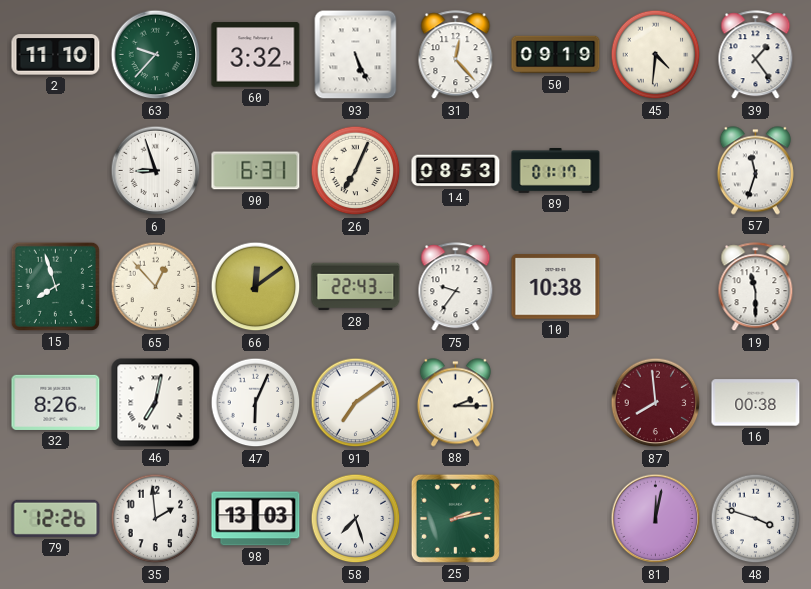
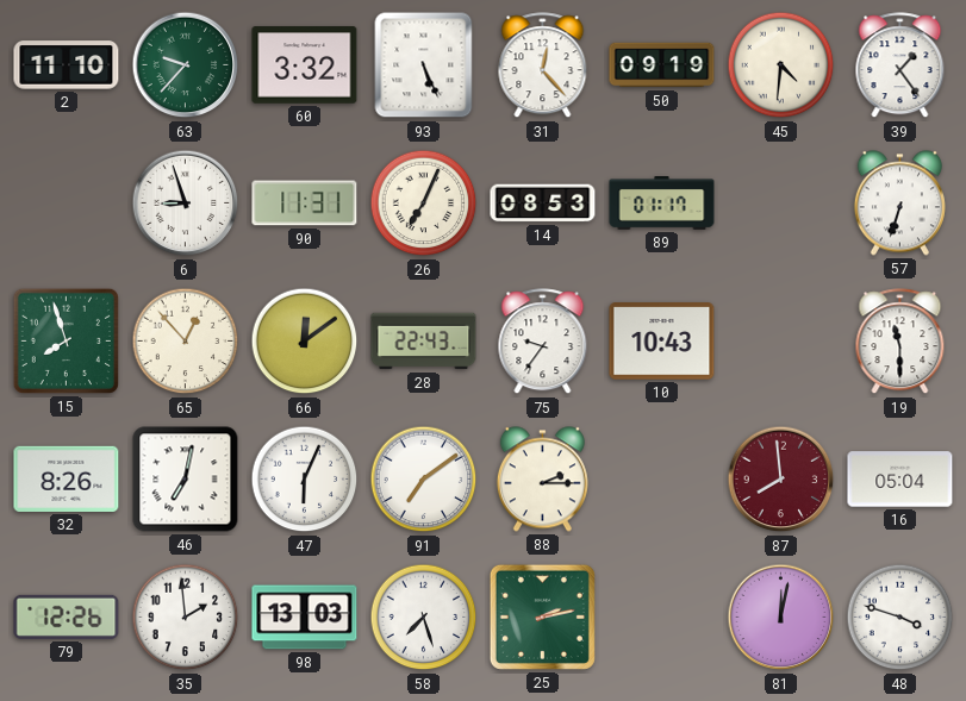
90: 6:31 -> 11:31
57: 11:33 -> 6:33
10: 10:38 -> 10:43
16: 00:38 -> 05:04
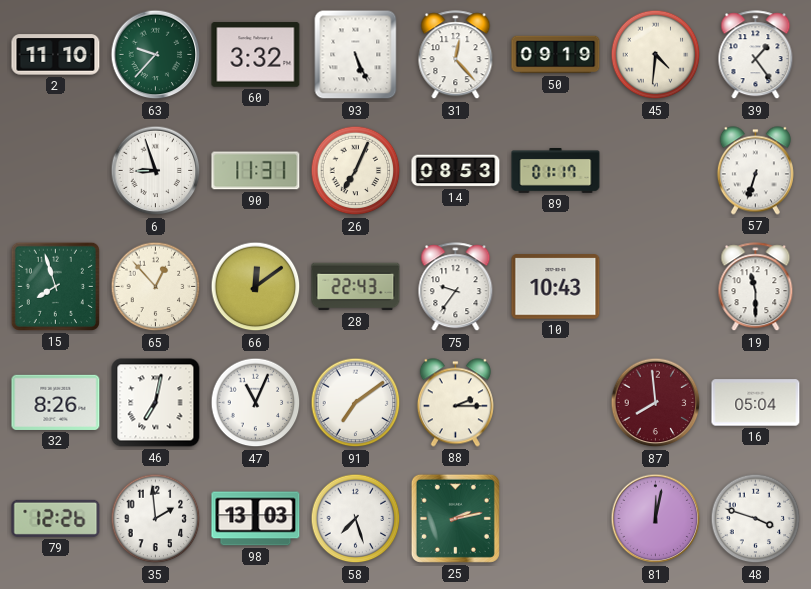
47: 6:04 -> 11:04
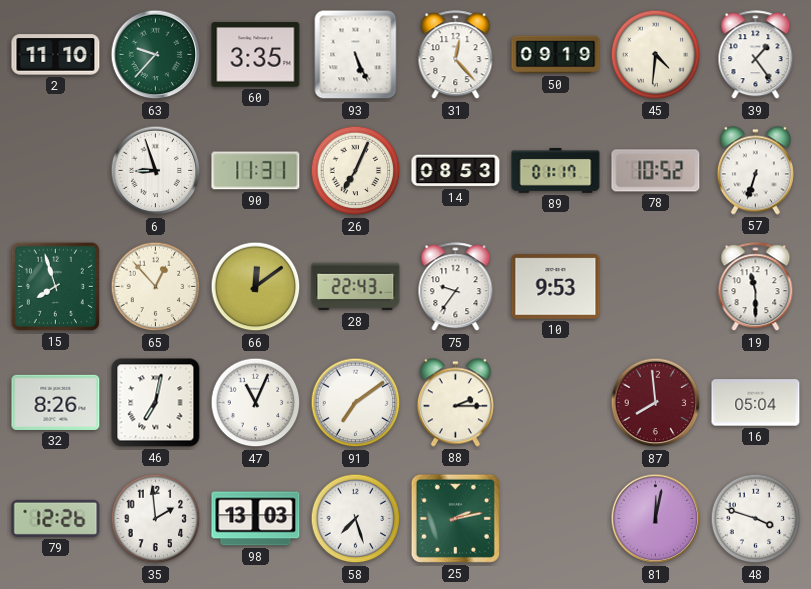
60: 3:32 -> 3:35
78: none -> 10:52
10: 10:43 -> 9:53
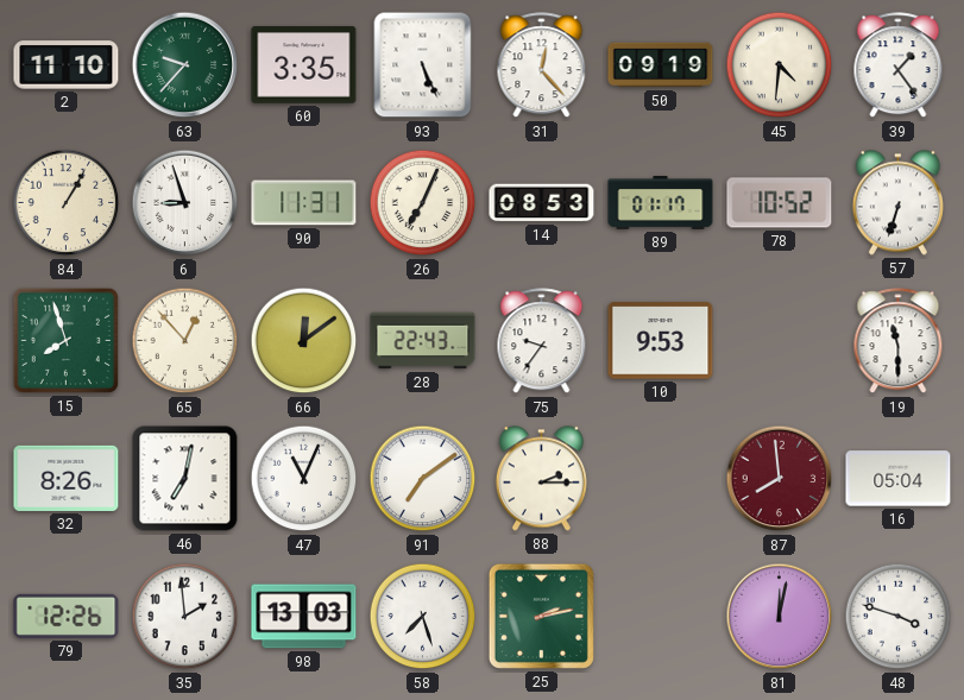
84: none -> 1:05
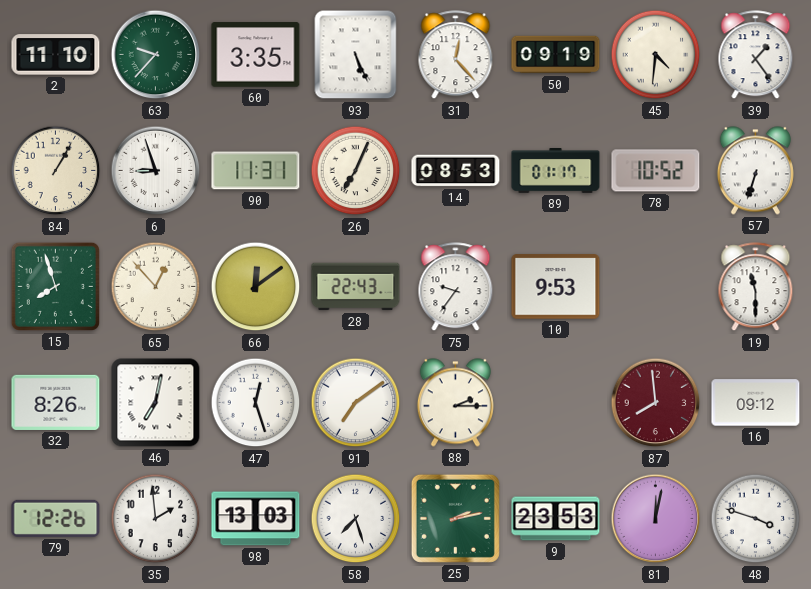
47: 11:04 -> 12:27
16: 05:04 -> 09:12
9: none -> 23:53
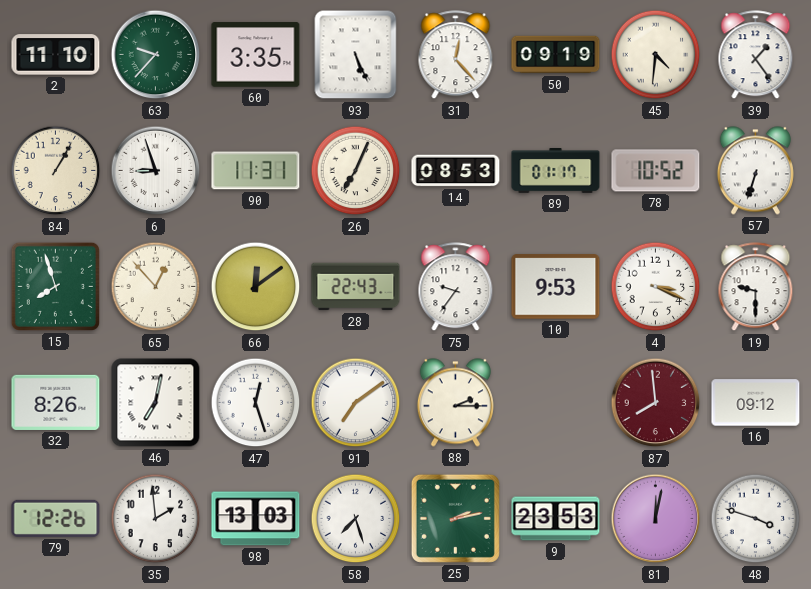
4: none -> 3:19
19: 11:30 -> 9:30
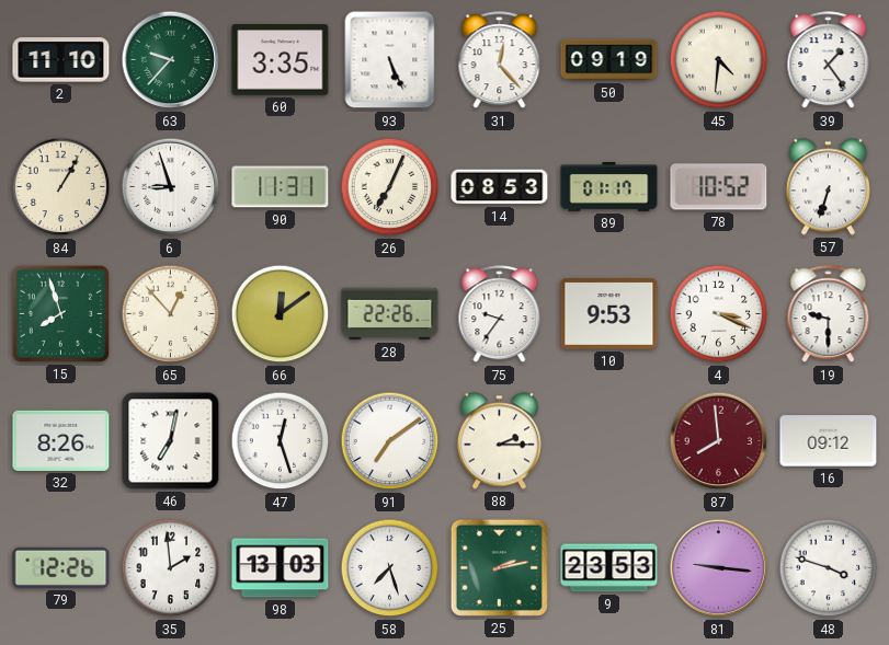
28: 22:43 -> 22:26
81: 12:02 -> 9:16
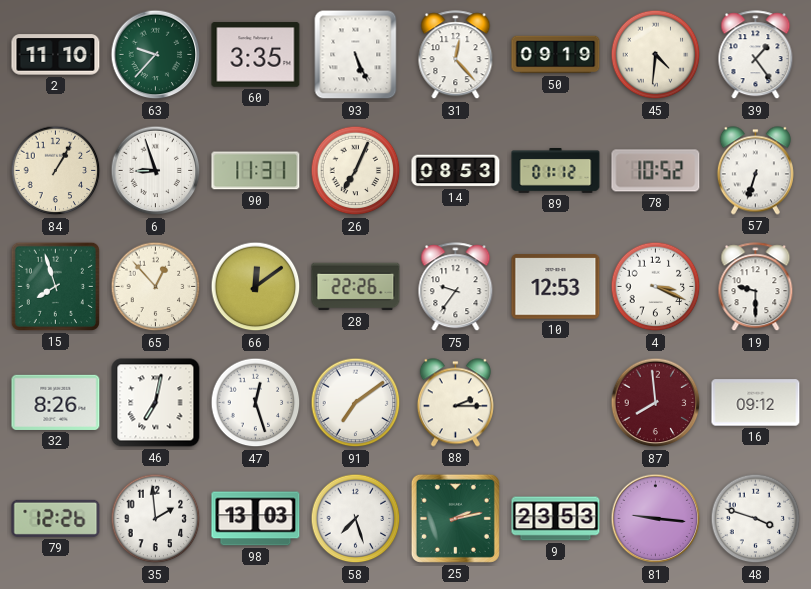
89: 01:17 -> 01:12
10: 9:53 -> 12:53
